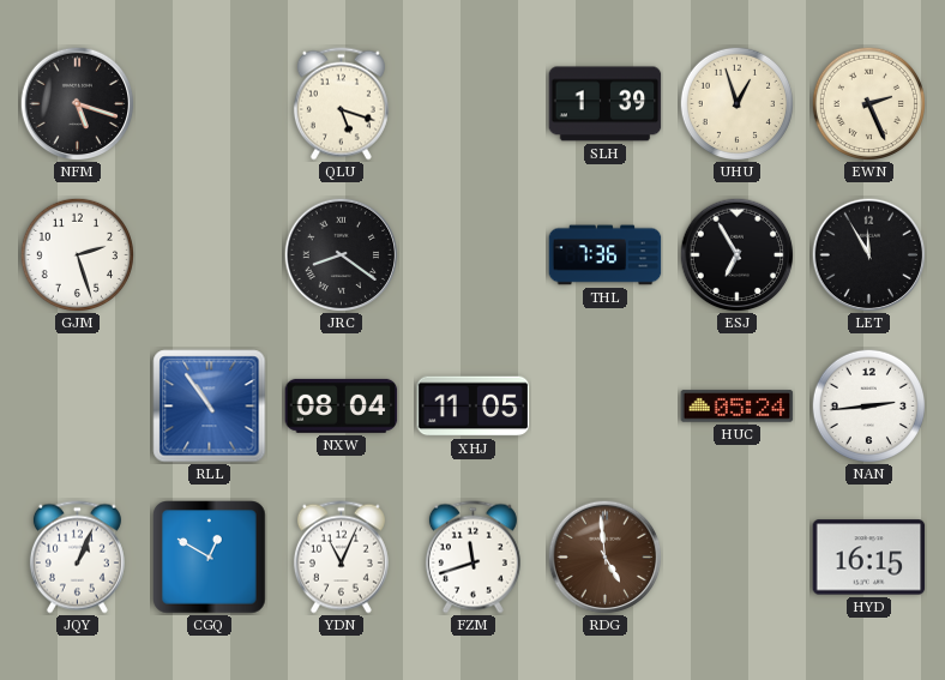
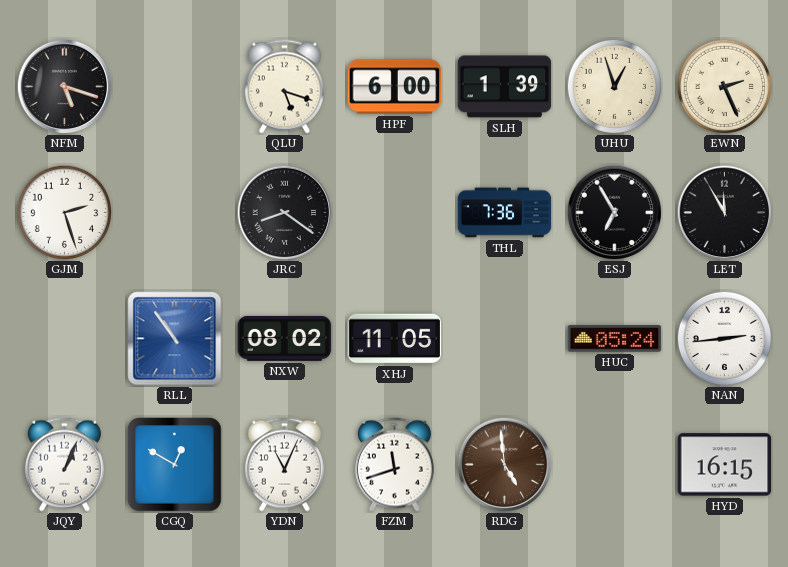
HPF: none -> 6:00
NXW: 08:04 -> 08:02
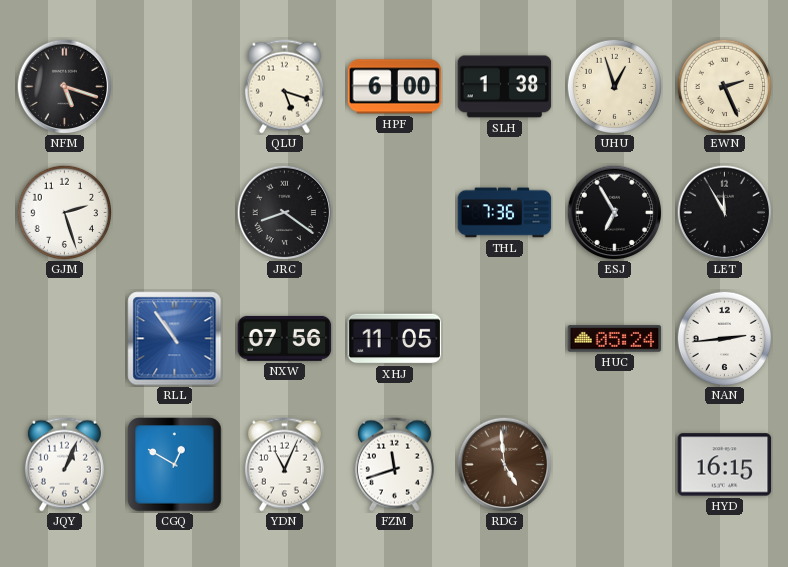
SLH: 1:39 -> 1:38
NXW: 08:02 -> 07:56
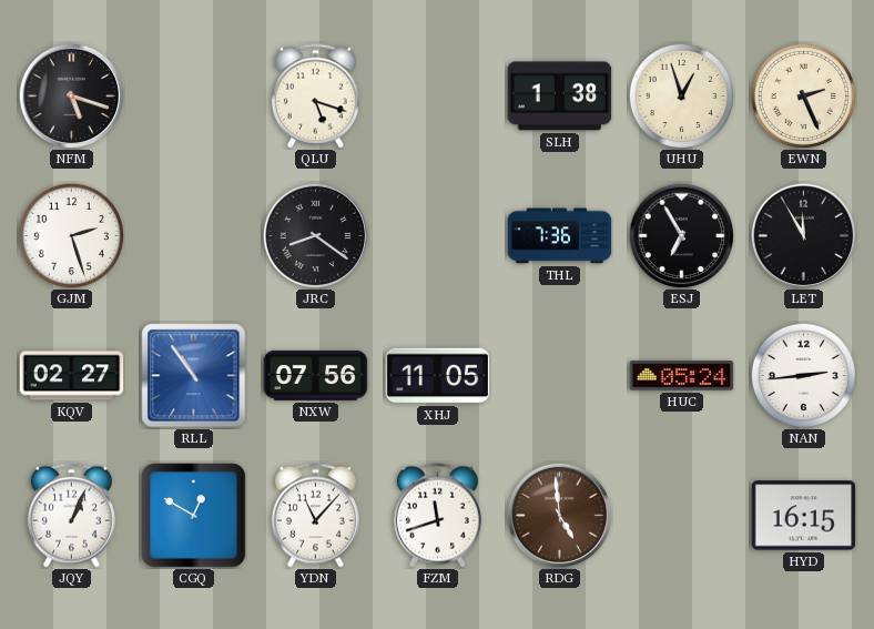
HPF: 6:00 -> none
KQV: none -> 02:27
YDN: 11:04 -> 11:07
